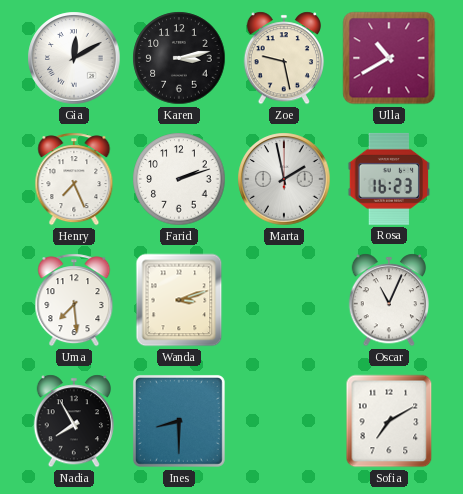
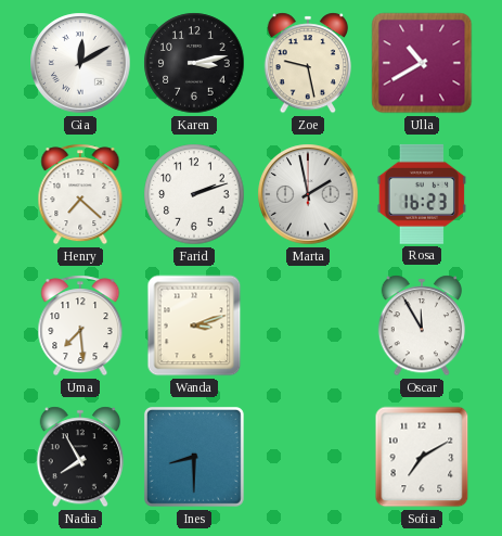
Henry: 7:26 -> 7:22
Oscar: 11:04 -> 11:55
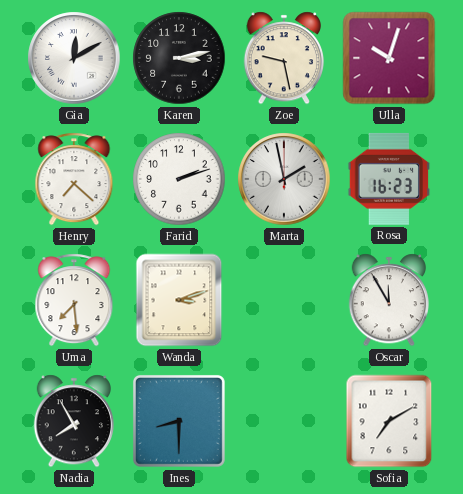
Ulla: 10:40 -> 10:03
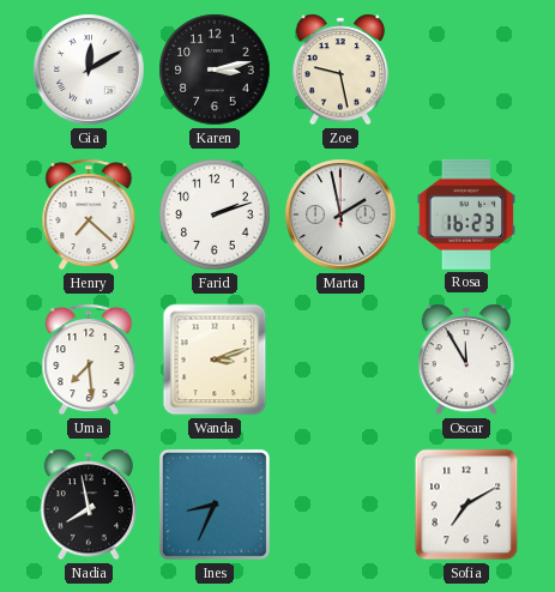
Ulla: 10:03 -> none
Nadia: 7:55 -> 7:58
Ines: 8:30 -> 8:34
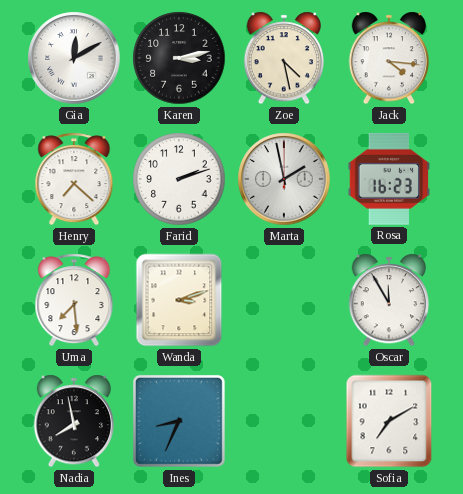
Zoe: 9:28 -> 4:28
Jack: none -> 4:16
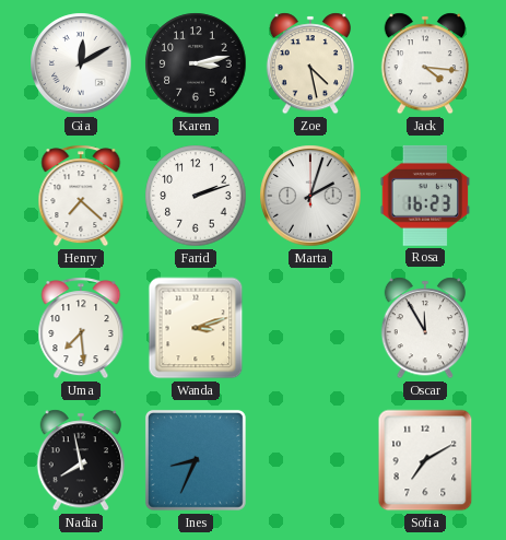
Marta: 1:58 -> 2:03
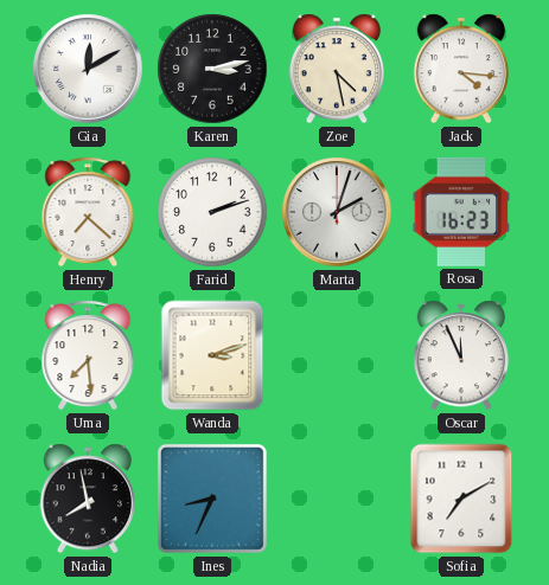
Oscar: 11:55 -> 11:56
